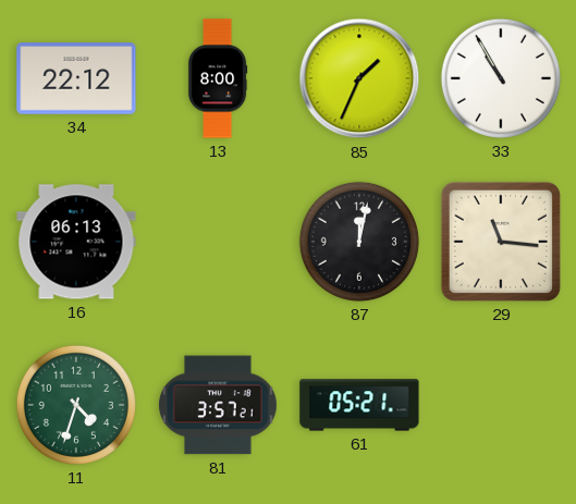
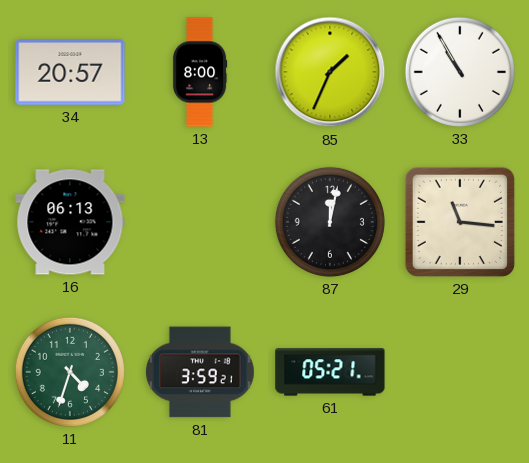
34: 22:12 -> 20:57
81: 3:57 -> 3:59
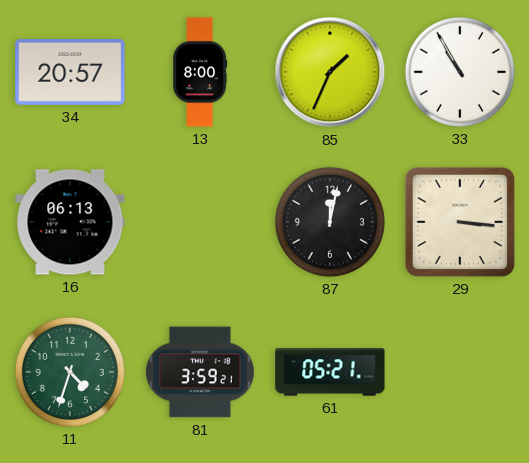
29: 11:16 -> 3:16
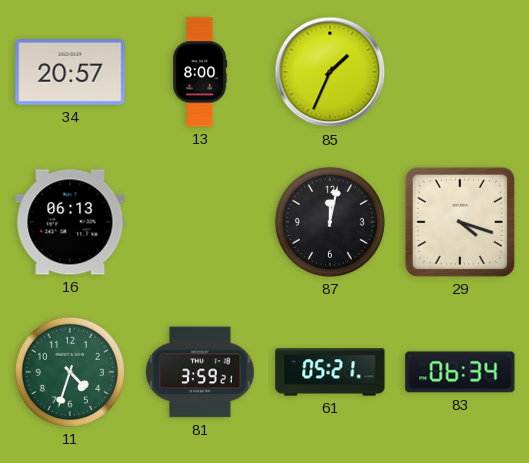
33: 10:55 -> none
29: 3:16 -> 4:18
83: none -> 06:34
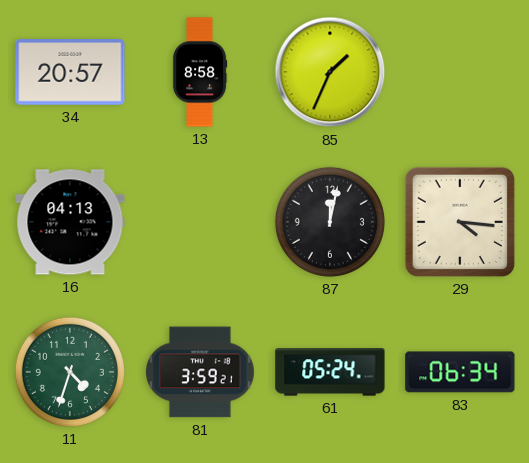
13: 8:00 -> 8:58
16: 06:13 -> 04:13
29: 4:18 -> 4:16
61: 05:21 -> 05:24
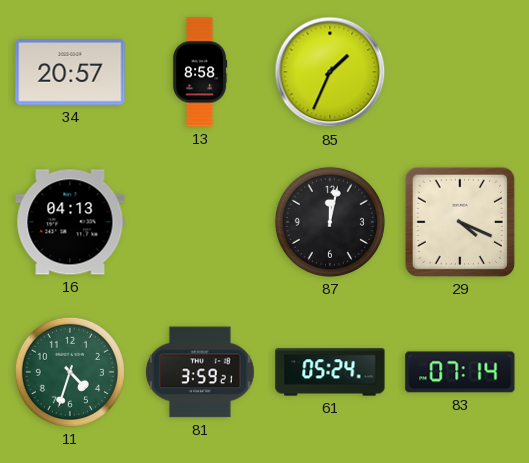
29: 4:16 -> 4:19
83: 06:34 -> 07:14
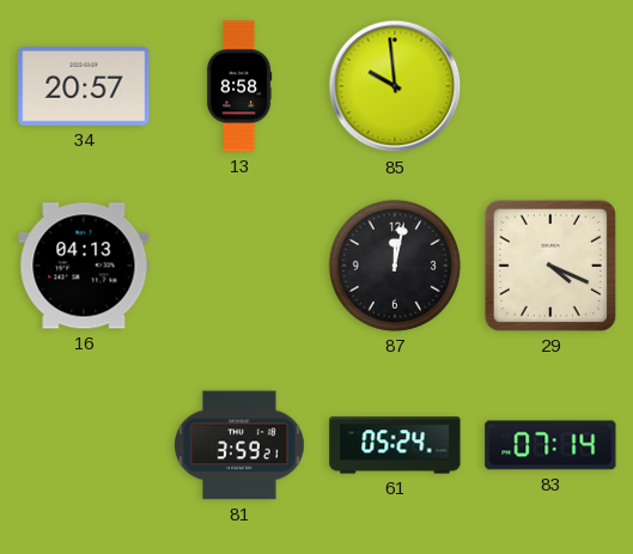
85: 1:34 -> 9:59
11: 4:33 -> none
